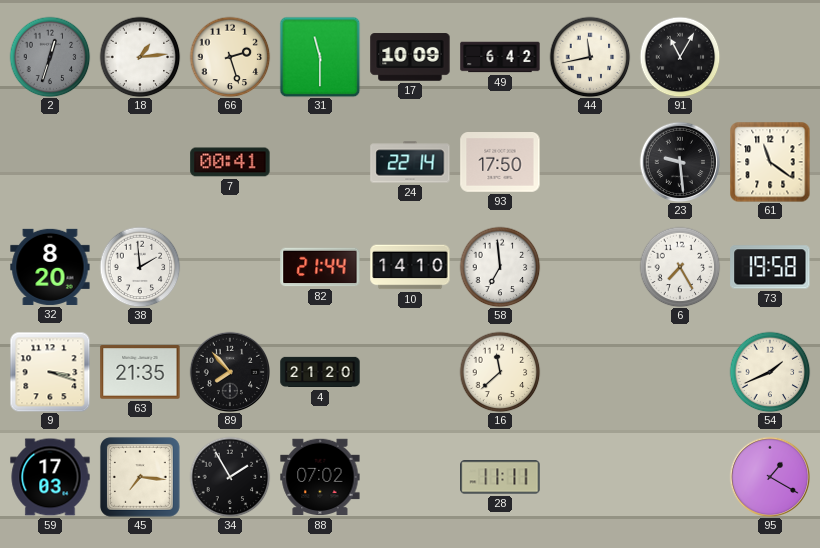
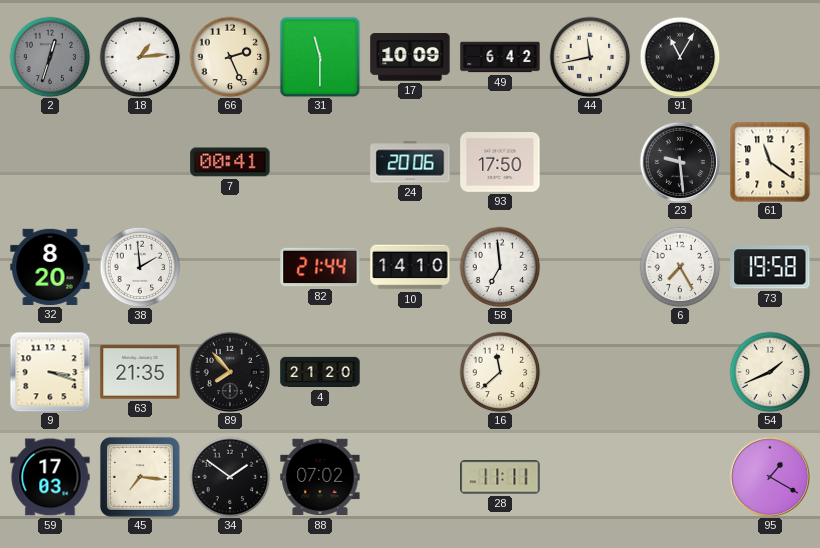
66: 2:27 -> 2:26
24: 22:14 -> 20:06
34: 1:55 -> 1:51
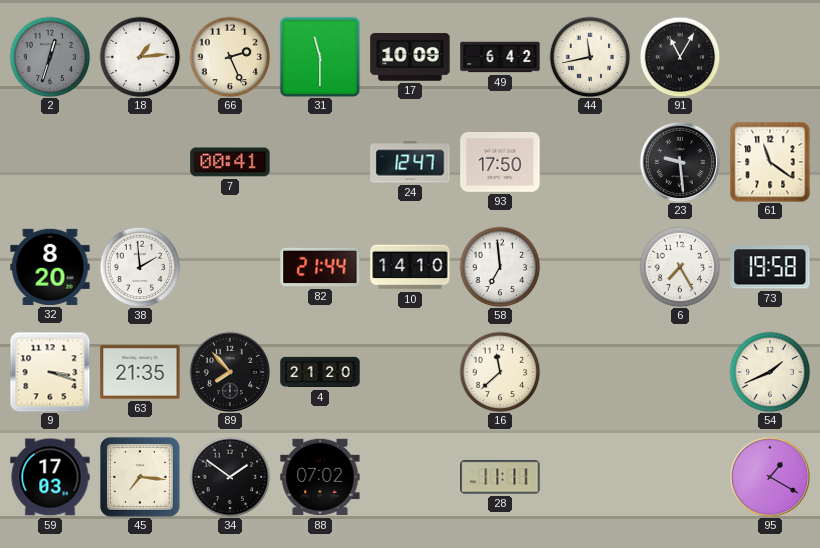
24: 20:06 -> 12:47
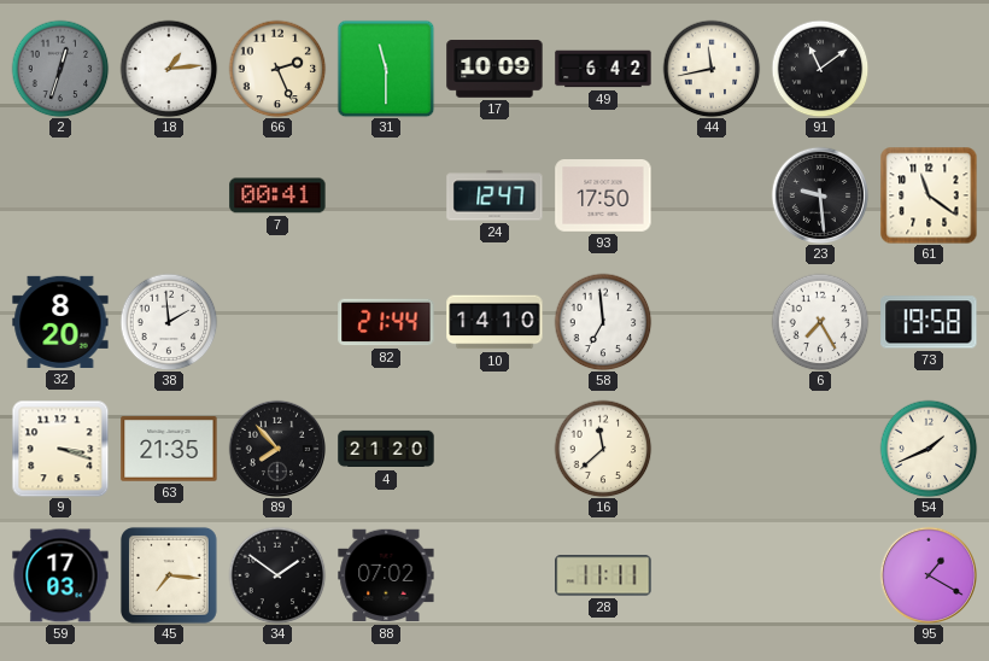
91: 11:05 -> 11:09
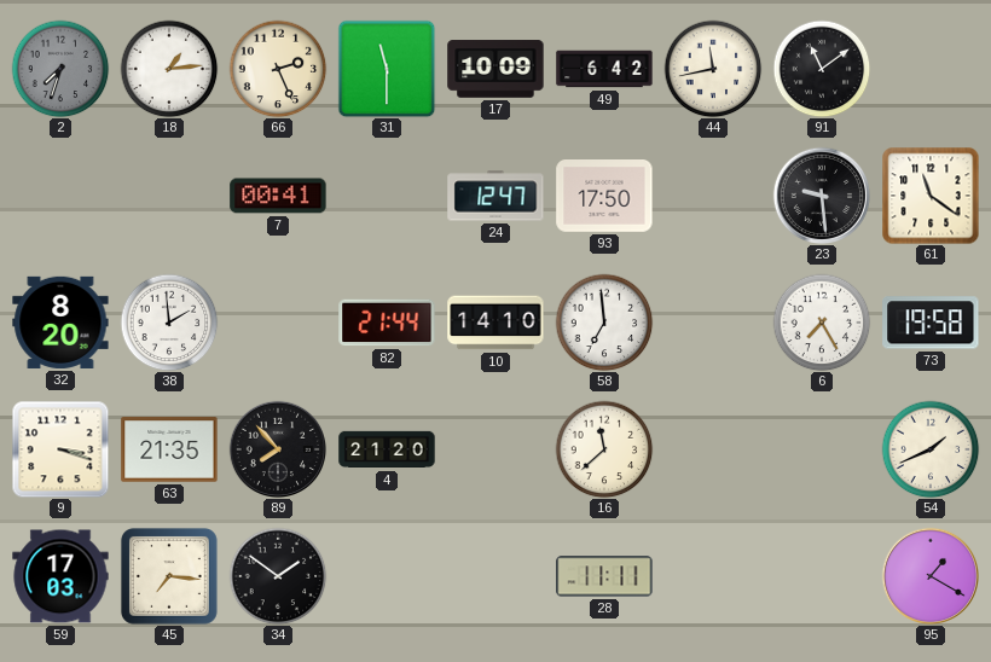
2: 12:33 -> 7:33
88: 07:02 -> none
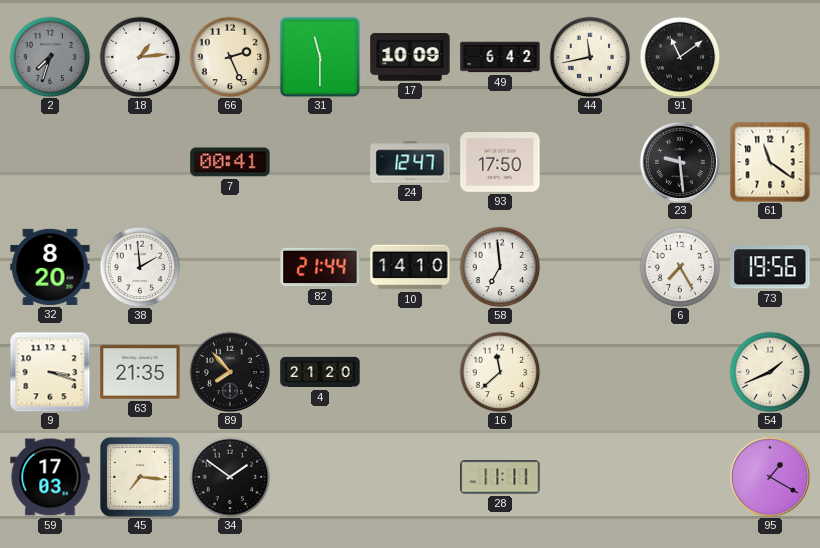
73: 19:58 -> 19:56
